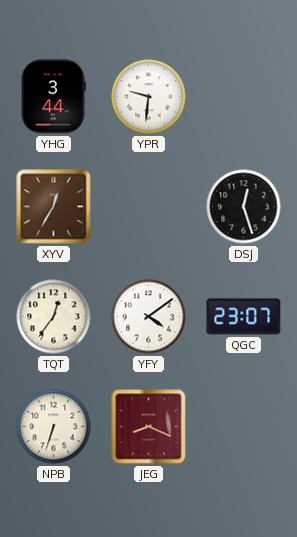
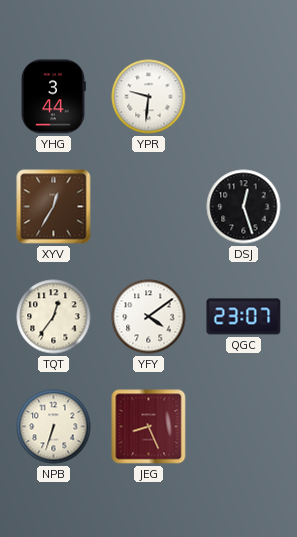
JEG: 8:19 -> 8:26
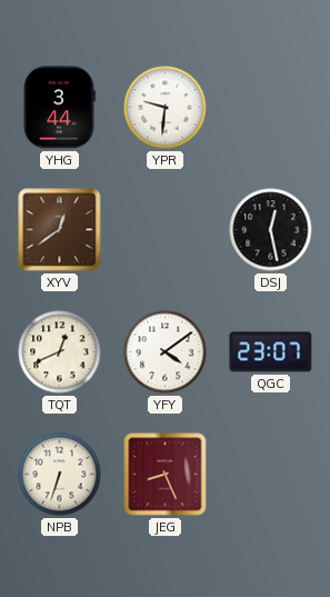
XYV: 12:35 -> 12:39
DSJ: 12:27 -> 12:28
TQT: 12:36 -> 12:41
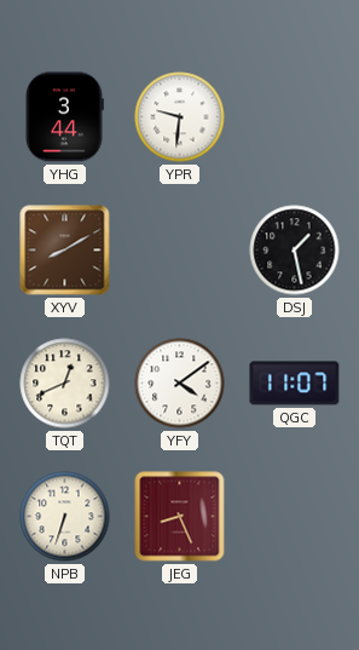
XYV: 12:39 -> 8:10
DSJ: 12:28 -> 1:28
QGC: 23:07 -> 11:07
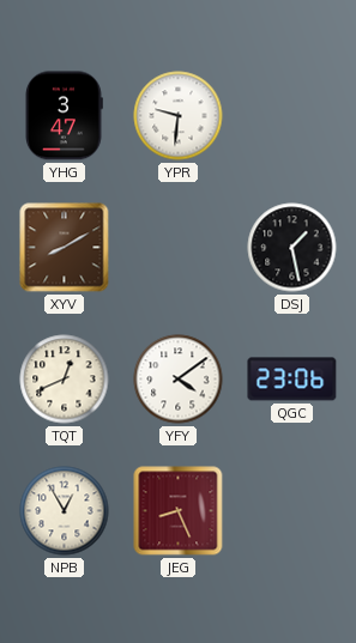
YHG: 3:44 -> 3:47
QGC: 11:07 -> 23:06
NPB: 6:33 -> 12:55
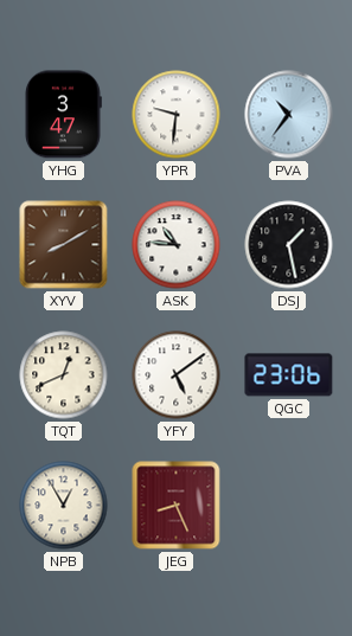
PVA: none -> 10:36
ASK: none -> 10:46
YFY: 4:09 -> 5:09
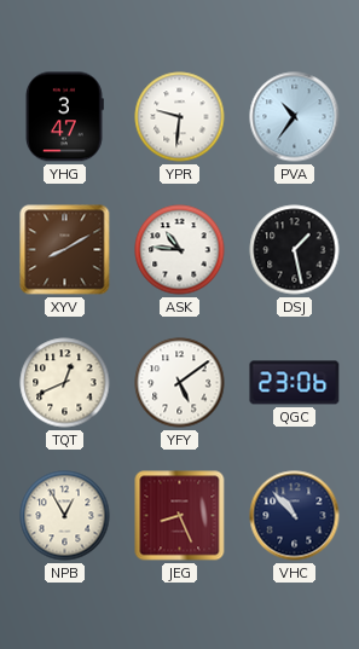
VHC: none -> 10:53
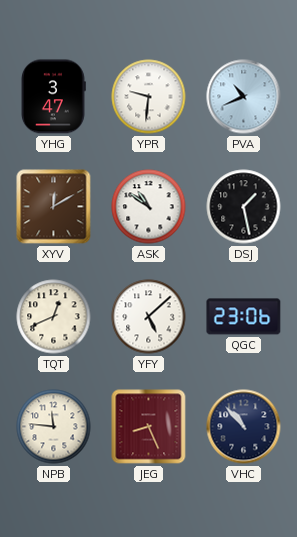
PVA: 10:36 -> 10:41
XYV: 8:10 -> 12:10
ASK: 10:46 -> 10:51
YFY: 5:09 -> 5:08
NPB: 12:55 -> 11:46
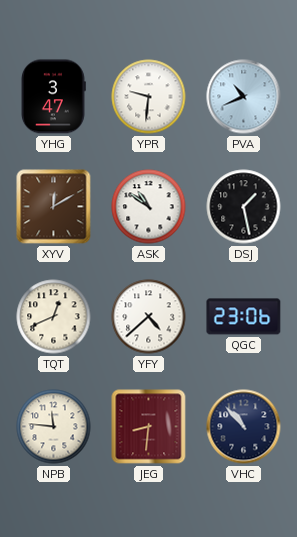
YFY: 5:08 -> 4:38
JEG: 8:26 -> 8:31
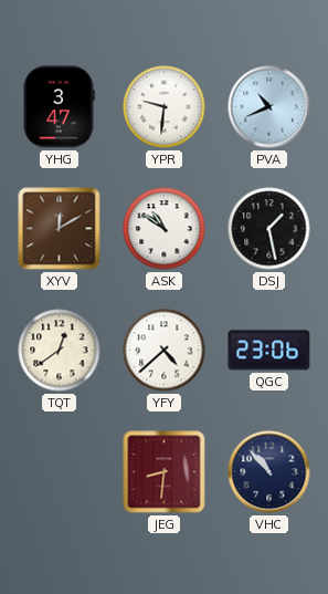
TQT: 12:41 -> 12:39
NPB: 11:46 -> none
